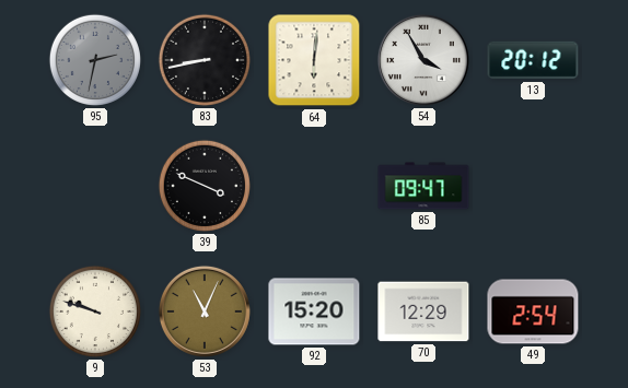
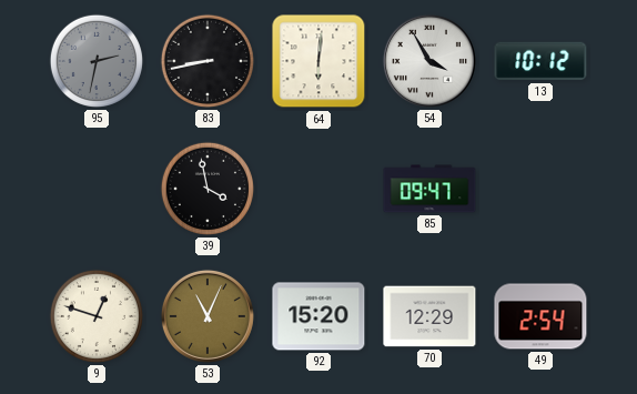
13: 20:12 -> 10:12
39: 3:49 -> 3:58
9: 9:48 -> 12:48
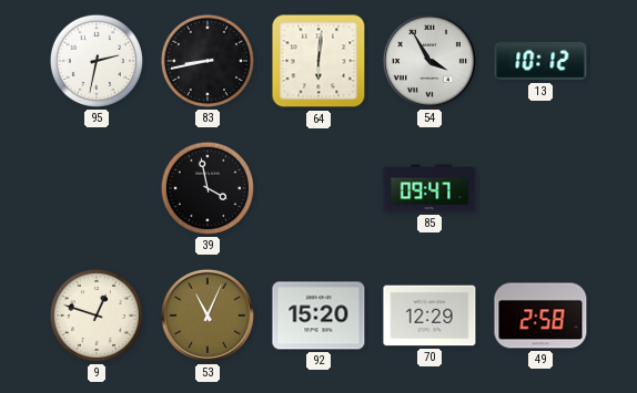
95 dial: grey -> white
49: 2:54 -> 2:58
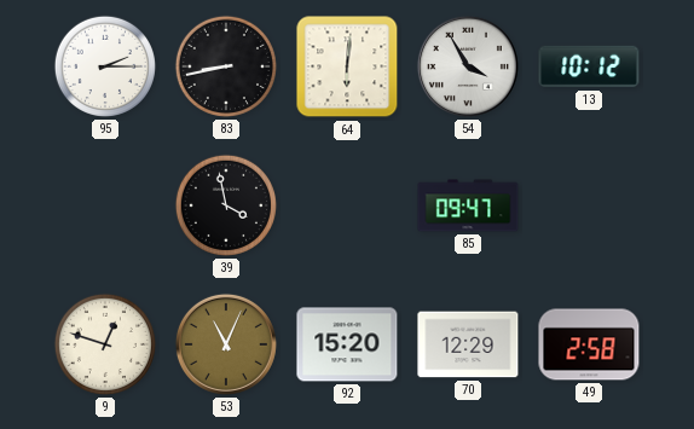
95: 2:32 -> 2:15
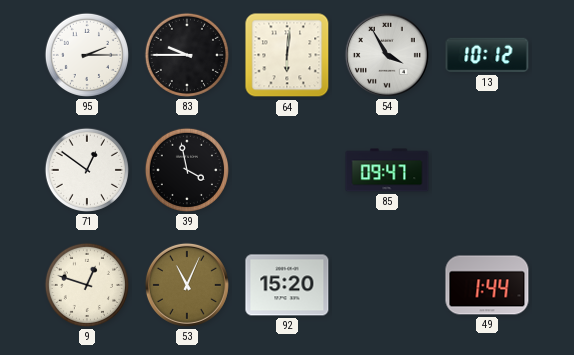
83: 8:43 -> 9:45
71: none -> 12:51
70: 12:29 -> none
49: 2:58 -> 1:44
